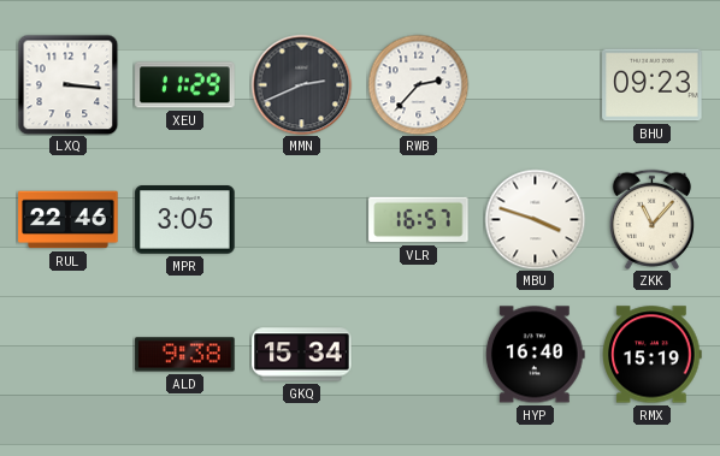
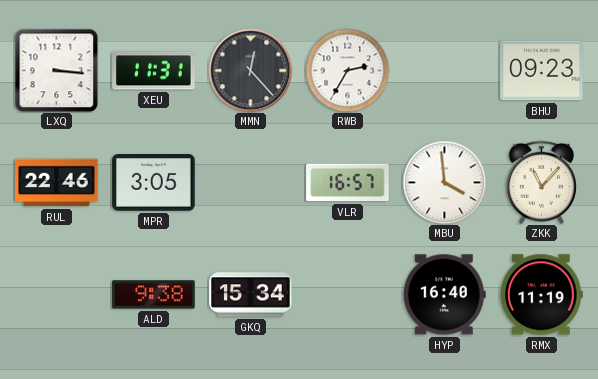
XEU: 11:29 -> 11:31
MMN: 2:41 -> 12:23
RWB: 2:37 -> 2:35
MBU: 3:48 -> 3:59
RMX: 15:19 -> 11:19
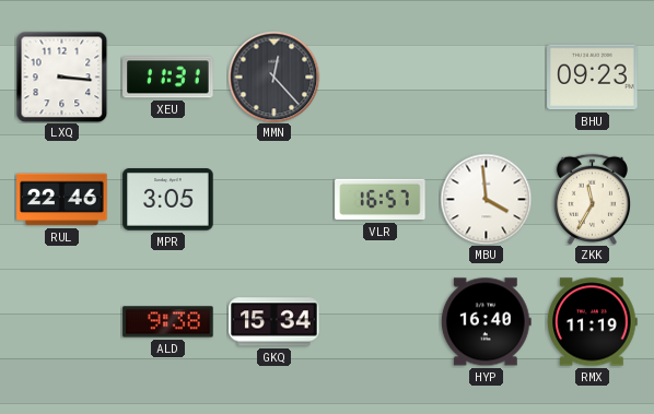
RWB: 2:35 -> none
ZKK: 11:07 -> 11:35
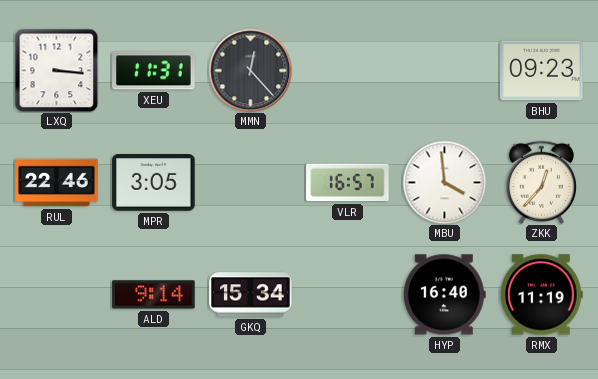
ZKK: 11:35 -> 12:37
ALD: 9:38 -> 9:14
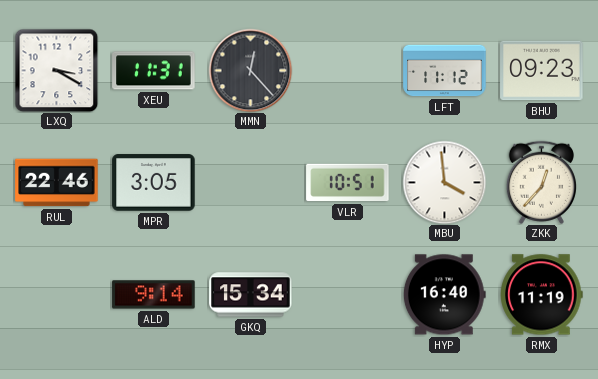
LXQ: 3:16 -> 3:20
LFT: none -> 11:12
VLR: 16:57 -> 10:51
